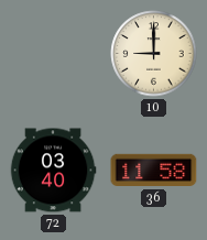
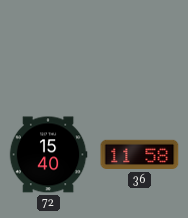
10: 9:00 -> none
72: 03:40 -> 15:40
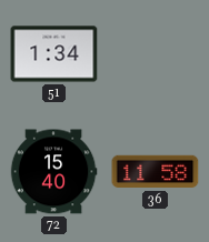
51: none -> 1:34
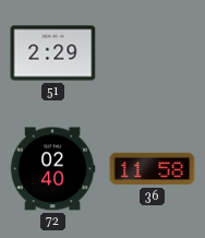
51: 1:34 -> 2:29
72: 15:40 -> 02:40
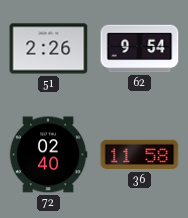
51: 2:29 -> 2:26
62: none -> 9:54
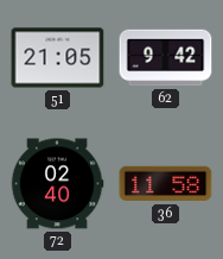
51: 2:26 -> 21:05
62: 9:54 -> 9:42
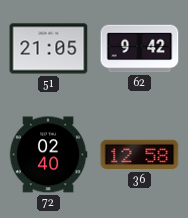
36: 11:58 -> 12:58
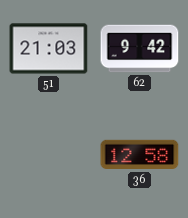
51: 21:05 -> 21:03
72: 02:40 -> none
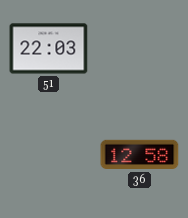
51: 21:03 -> 22:03
62: 9:42 -> none
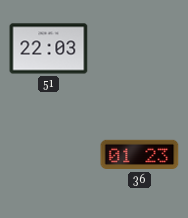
36: 12:58 -> 01:23
